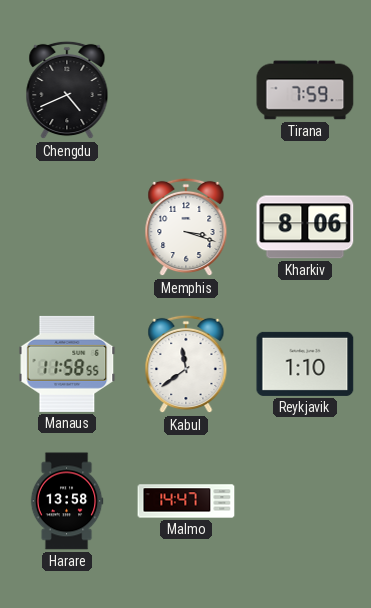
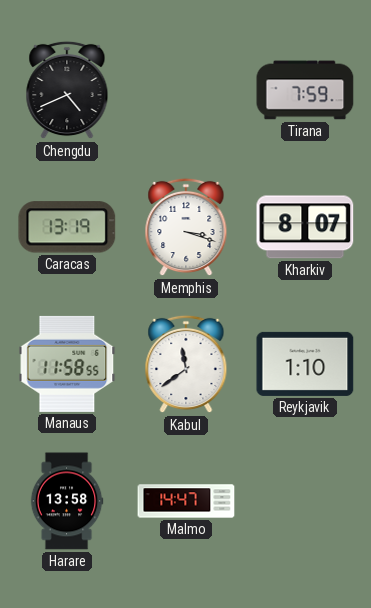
Caracas: none -> 13:19
Kharkiv: 8:06 -> 8:07
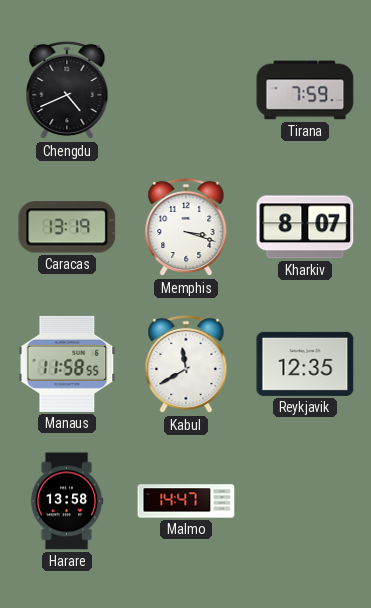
Kabul: 11:39 -> 11:40
Reykjavik: 1:10 -> 12:35
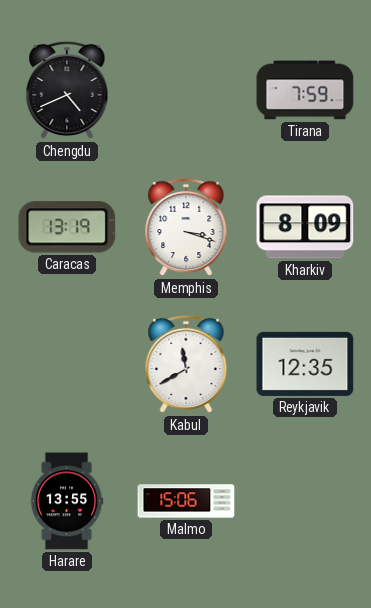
Kharkiv: 8:07 -> 8:09
Manaus: 11:58 -> none
Harare: 13:58 -> 13:55
Malmo: 14:47 -> 15:06
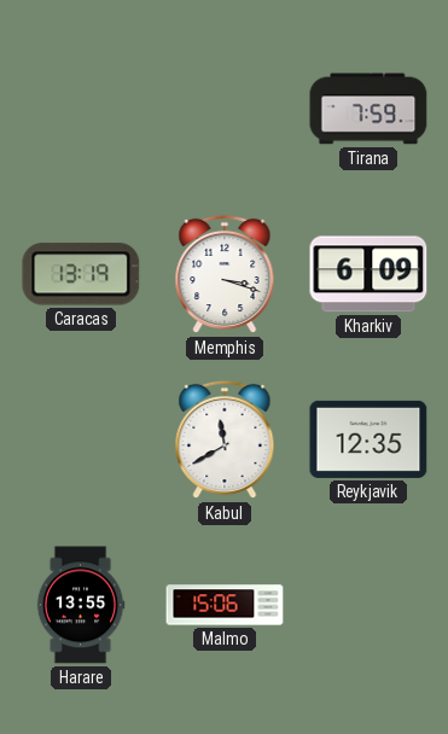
Chengdu: 4:41 -> none
Kharkiv: 8:09 -> 6:09
